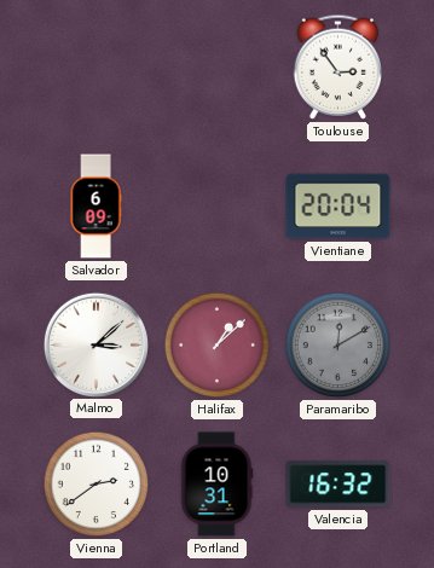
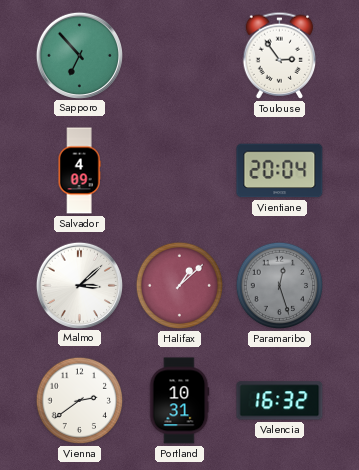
Sapporo: none -> 6:53
Salvador: 6:09 -> 4:09
Paramaribo: 12:10 -> 12:27
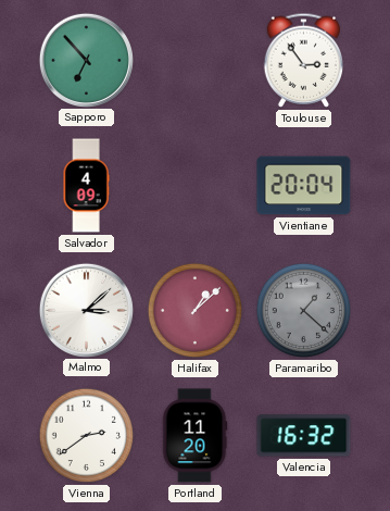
Paramaribo: 12:27 -> 1:22
Portland: 10:31 -> 11:20
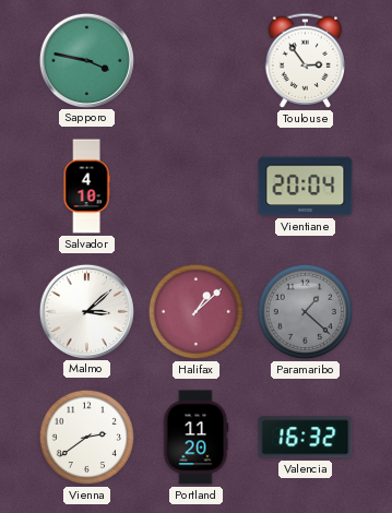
Sapporo: 6:53 -> 3:47
Salvador: 4:09 -> 4:10
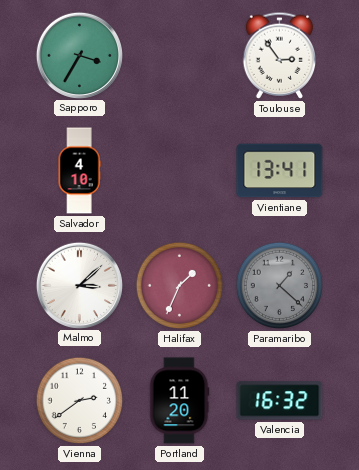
Sapporo: 3:47 -> 3:35
Vientiane: 20:04 -> 13:41
Halifax: 1:08 -> 1:34
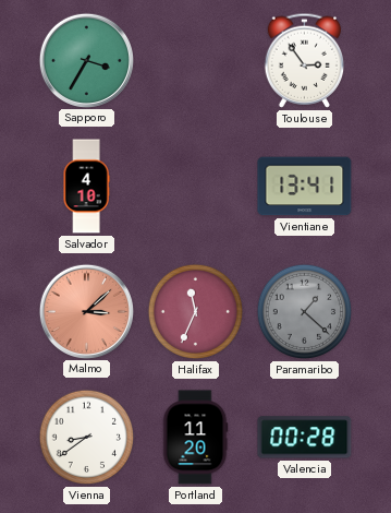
Malmo dial: white -> salmon
Halifax: 1:34 -> 11:34
Vienna: 2:39 -> 8:39
Valencia: 16:32 -> 00:28
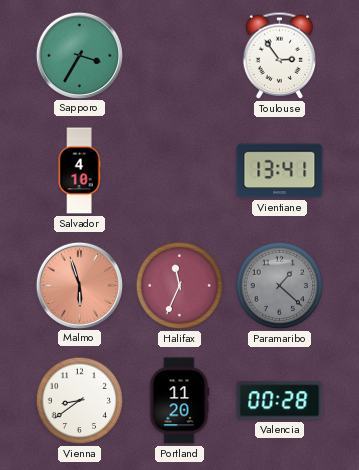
Malmo: 3:08 -> 5:57
